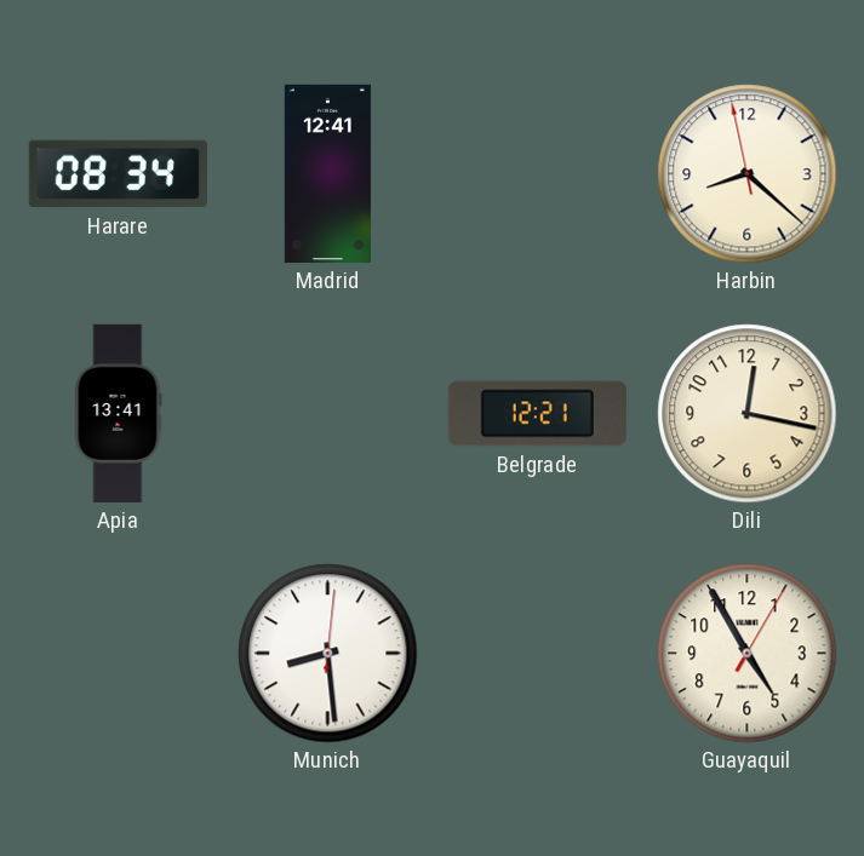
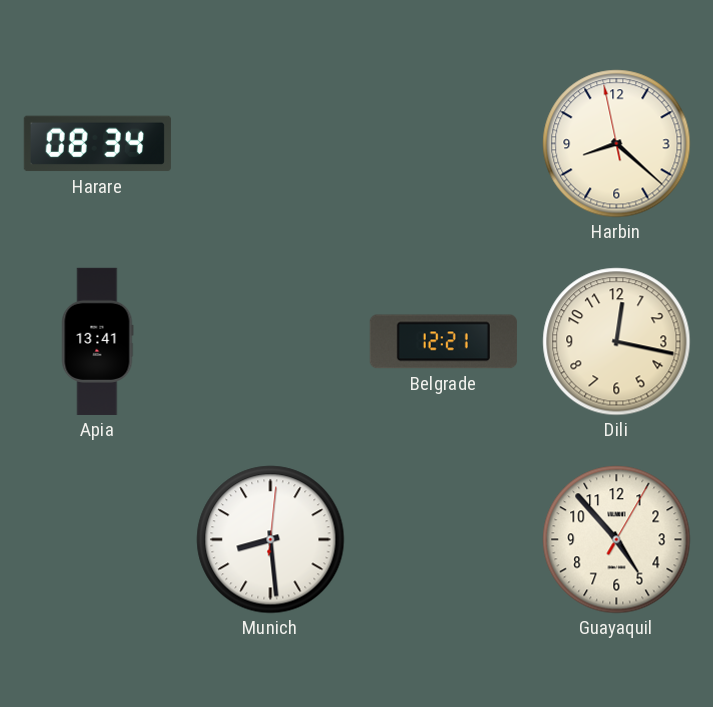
Madrid: 12:41 -> none
Guayaquil: 4:55 -> 4:53
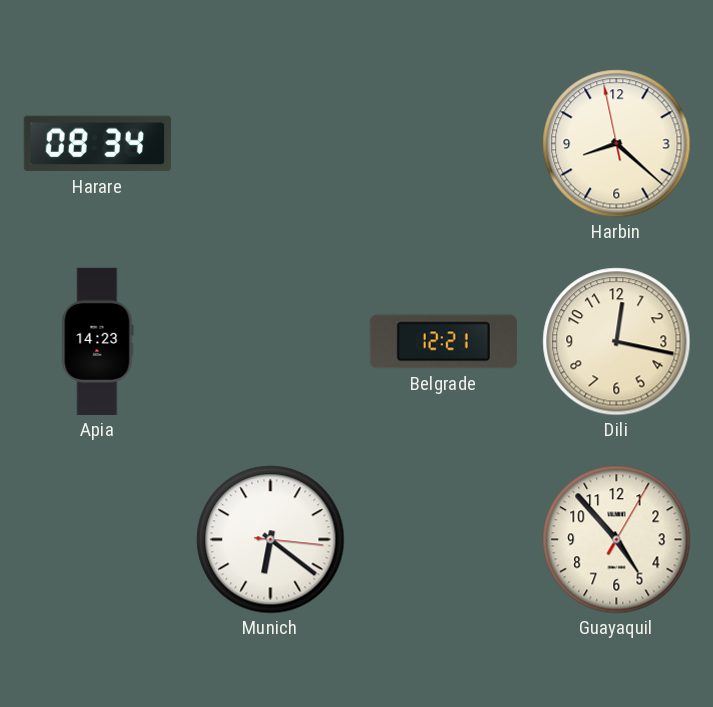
Apia: 13:41 -> 14:23
Munich: 8:29 -> 6:21
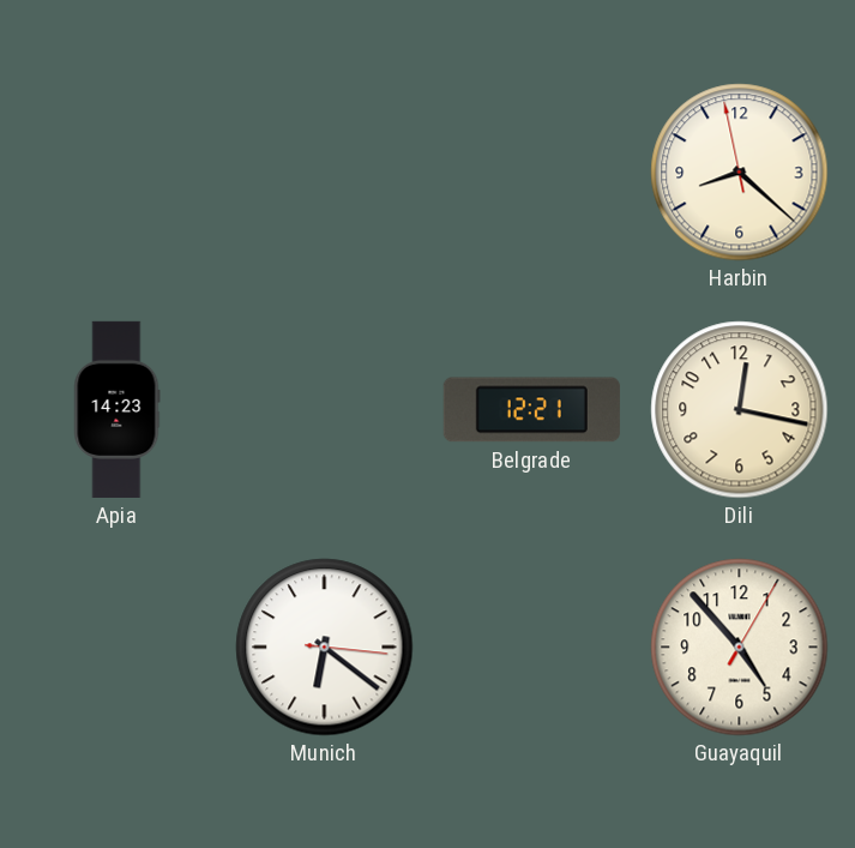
Harare: 08:34 -> none
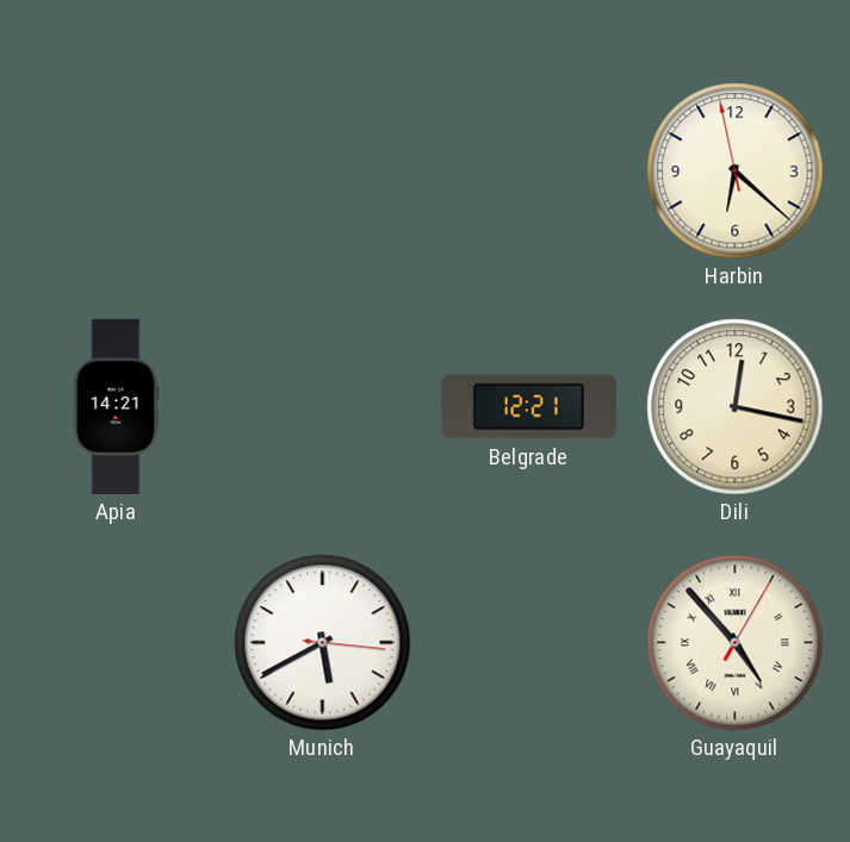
Harbin: 8:21 -> 6:21
Apia: 14:23 -> 14:21
Munich: 6:21 -> 5:40
Guayaquil numerals: Arabic -> Roman
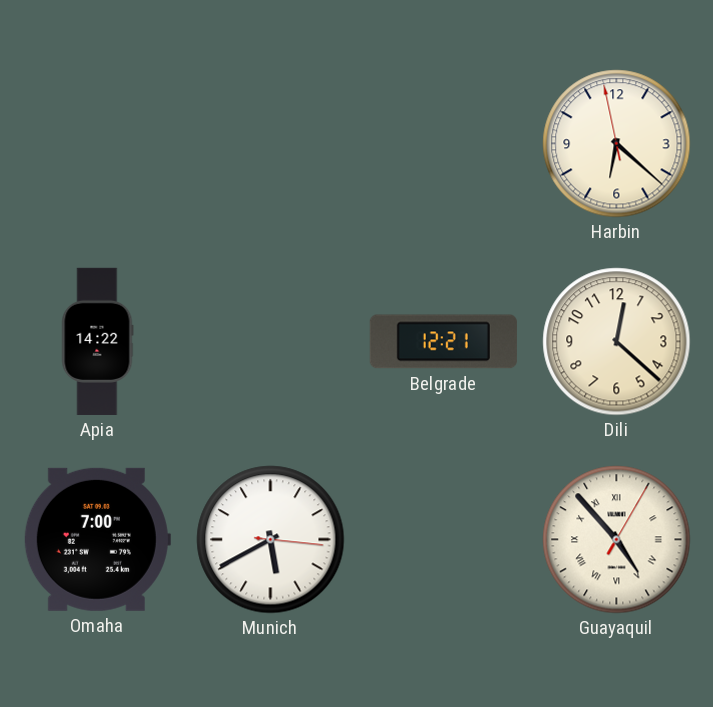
Apia: 14:21 -> 14:22
Dili: 12:17 -> 12:22
Omaha: none -> 7:00
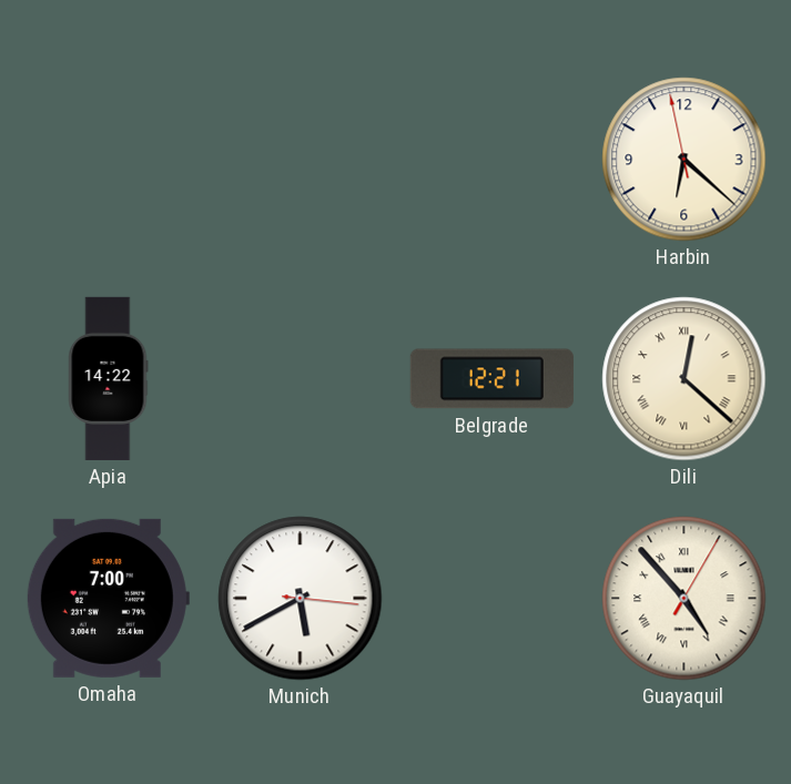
Dili numerals: Arabic -> Roman
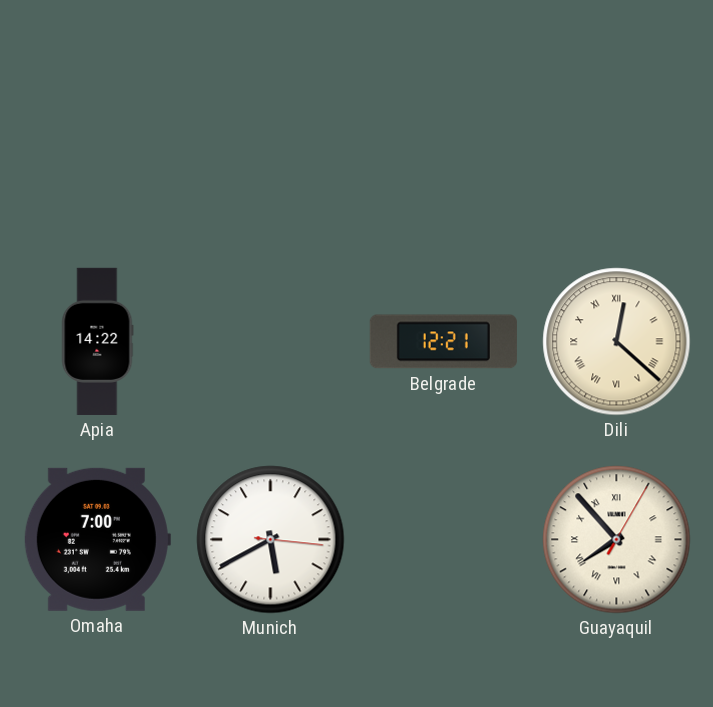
Harbin: 6:21 -> none
Guayaquil: 4:53 -> 7:53
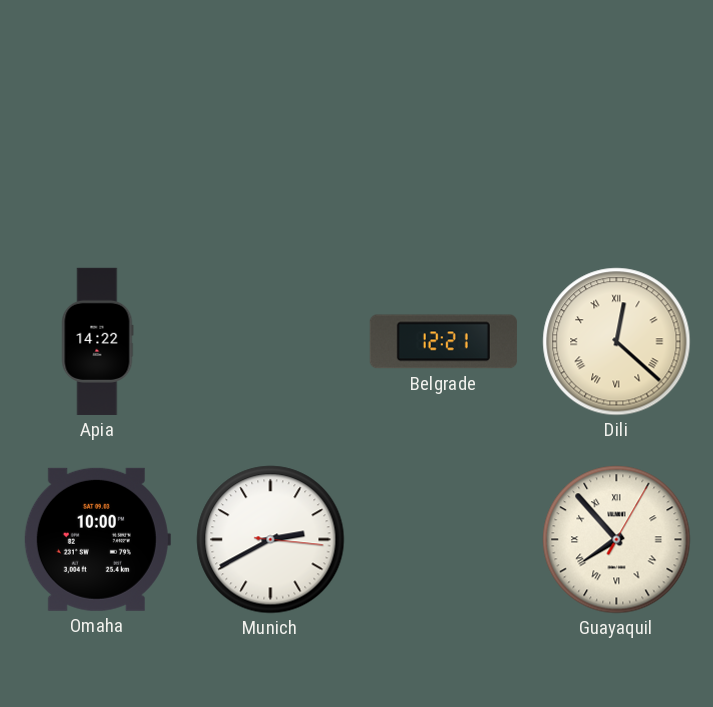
Omaha: 7:00 -> 10:00
Munich: 5:40 -> 2:40
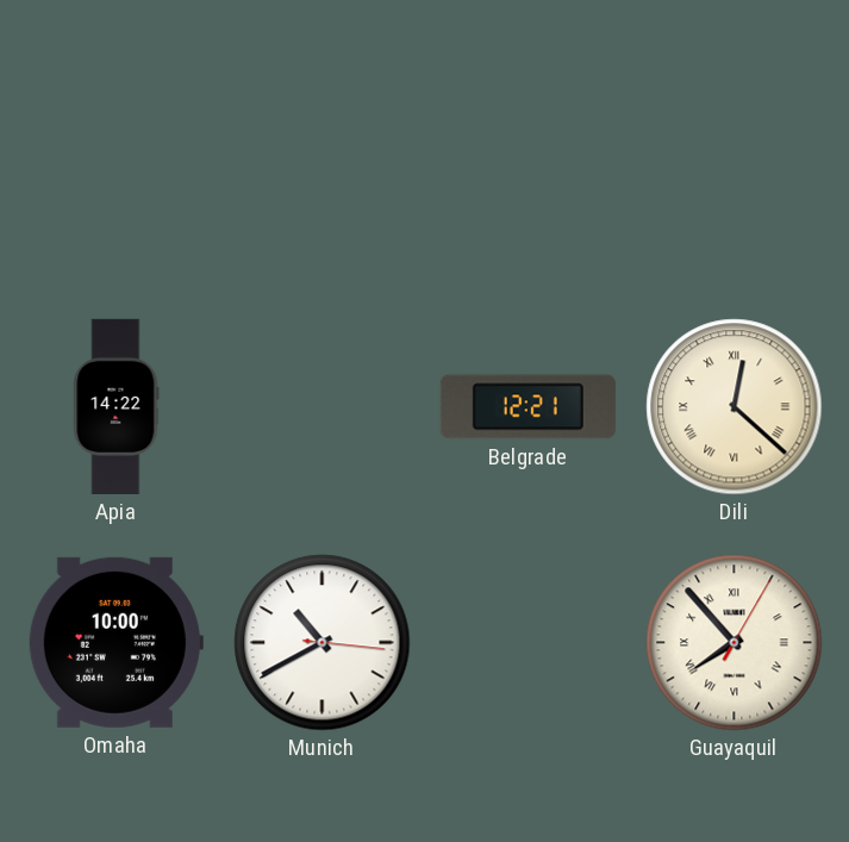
Munich: 2:40 -> 10:40
